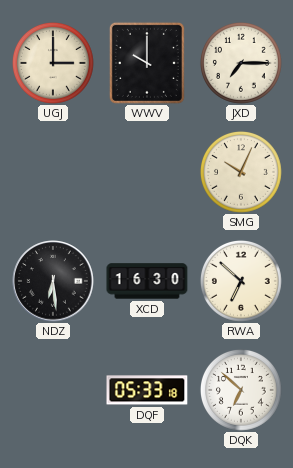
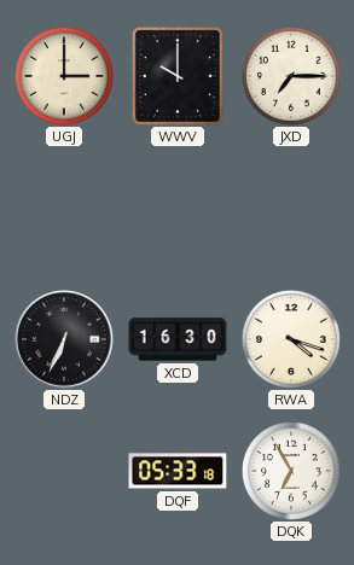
SMG: 10:04 -> none
NDZ: 6:29 -> 6:34
RWA: 6:52 -> 4:18
DQK: 6:52 -> 6:55
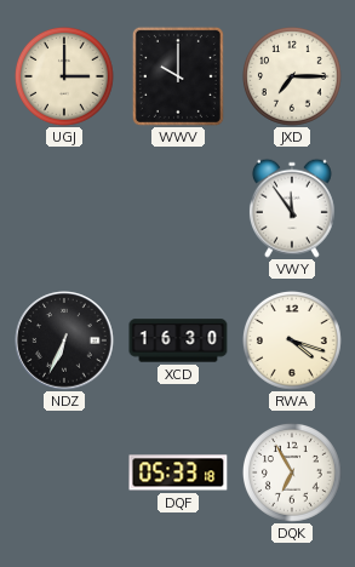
VWY: none -> 11:54
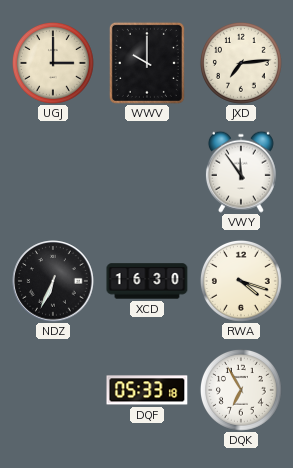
JXD: 7:15 -> 7:14
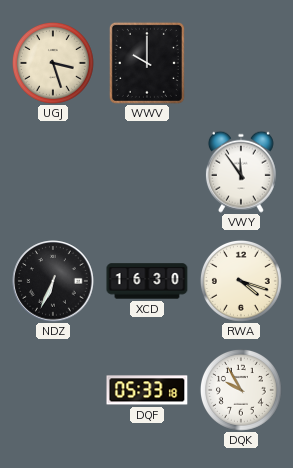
UGJ: 3:00 -> 3:27
JXD: 7:14 -> none
DQK: 6:55 -> 9:55
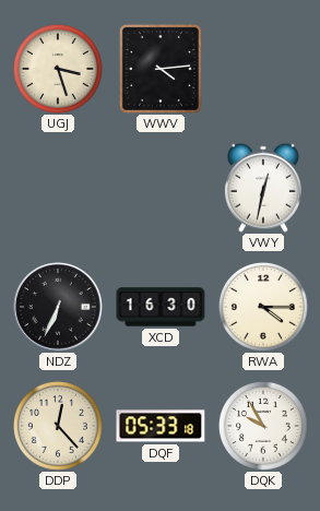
WWV: 10:00 -> 4:14
VWY: 11:54 -> 12:32
RWA: 4:18 -> 4:15
DDP: none -> 12:23
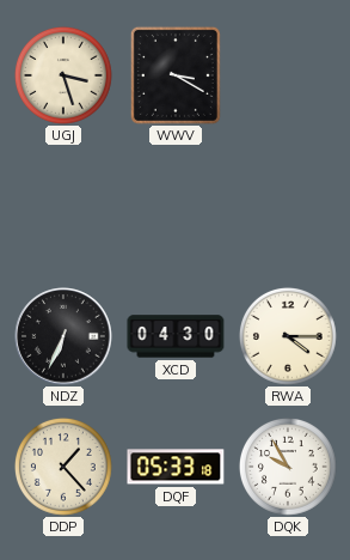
WWV: 4:14 -> 3:20
VWY: 12:32 -> none
XCD: 16:30 -> 04:30
DDP: 12:23 -> 1:23
